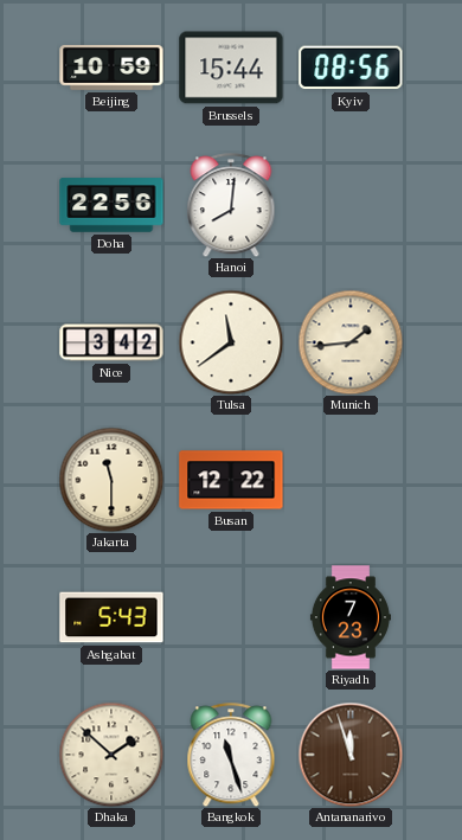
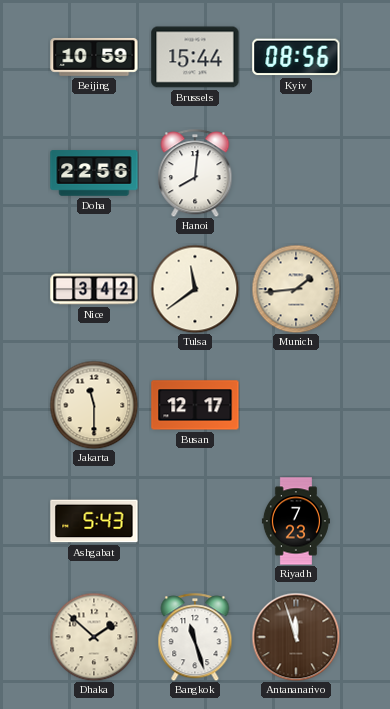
Busan: 12:22 -> 12:17
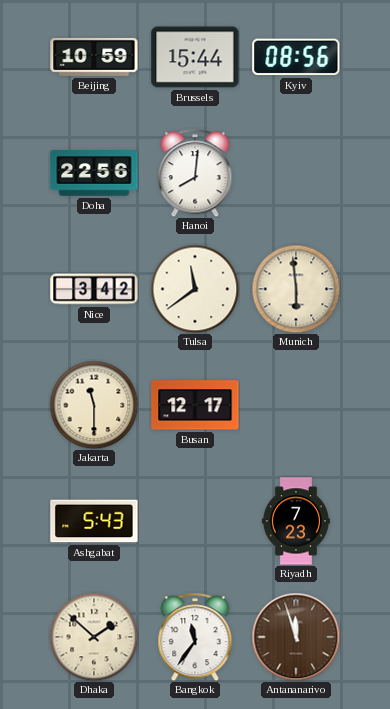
Munich: 1:44 -> 5:59
Bangkok: 11:27 -> 11:36
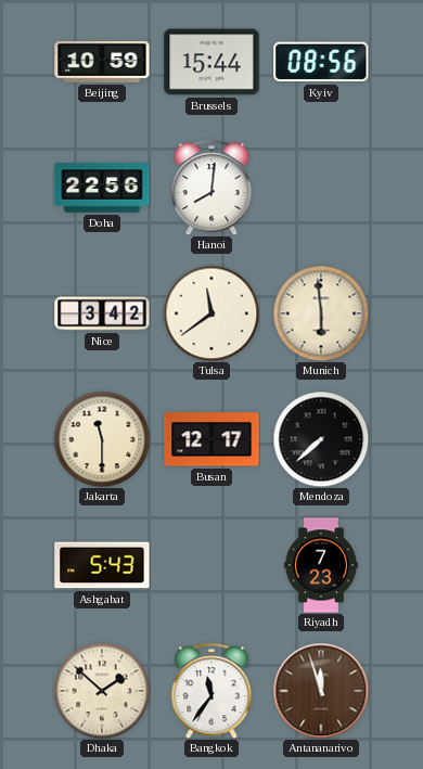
Mendoza: none -> 7:38
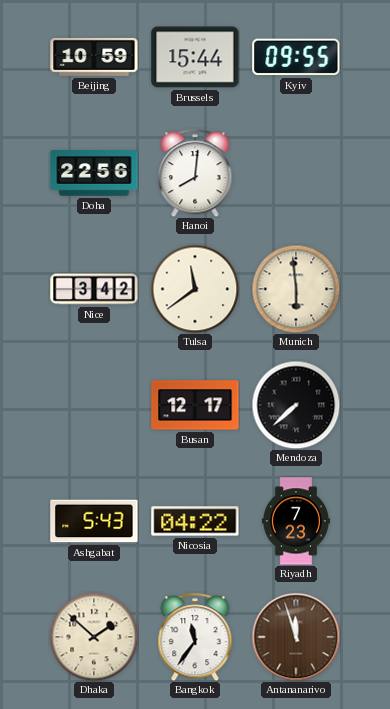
Kyiv: 08:56 -> 09:55
Jakarta: 11:30 -> none
Nicosia: none -> 04:22
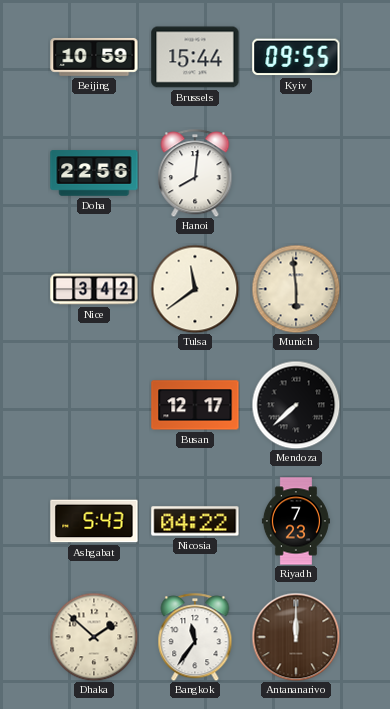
Antananarivo: 11:57 -> 12:00
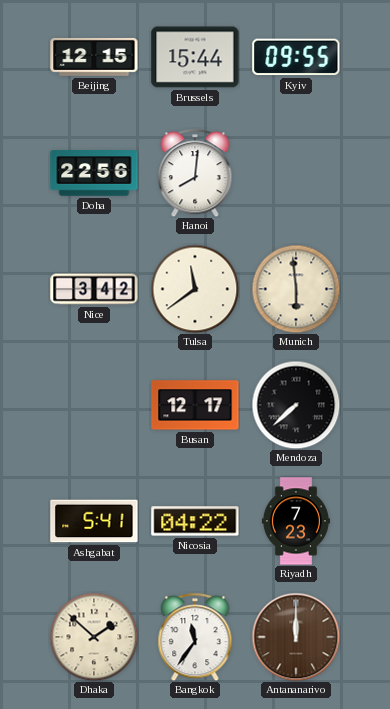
Beijing: 10:59 -> 12:15
Ashgabat: 5:43 -> 5:41
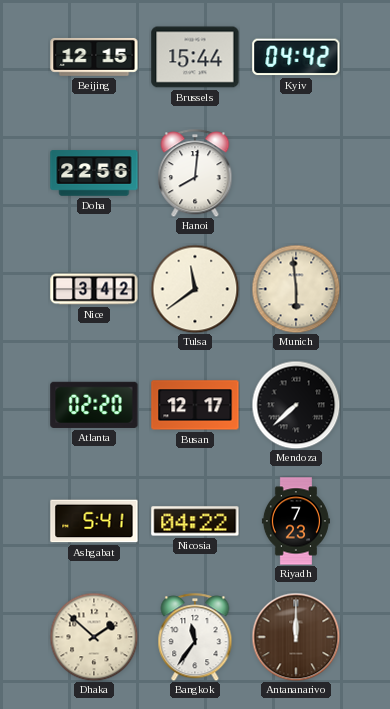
Kyiv: 09:55 -> 04:42
Atlanta: none -> 02:20
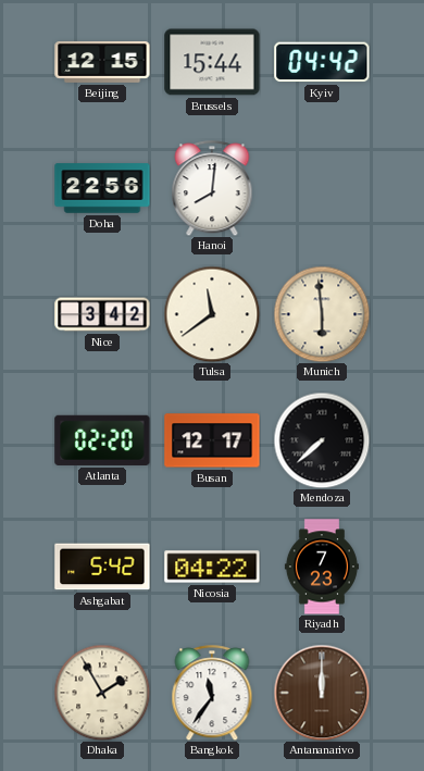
Ashgabat: 5:41 -> 5:42
Dhaka: 1:52 -> 1:55
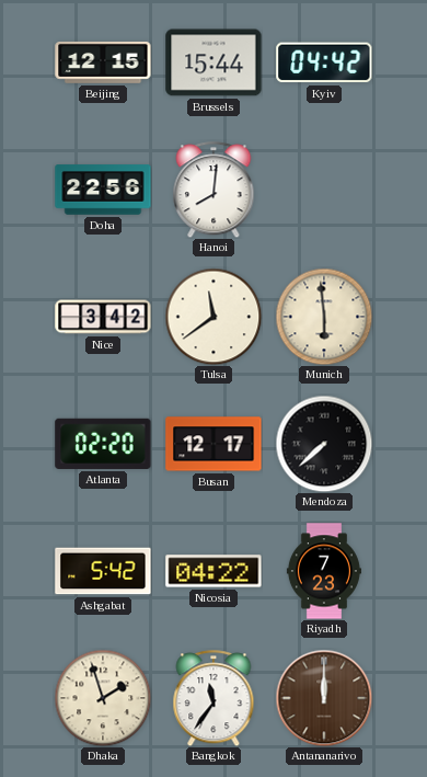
Dhaka: 1:55 -> 1:57
